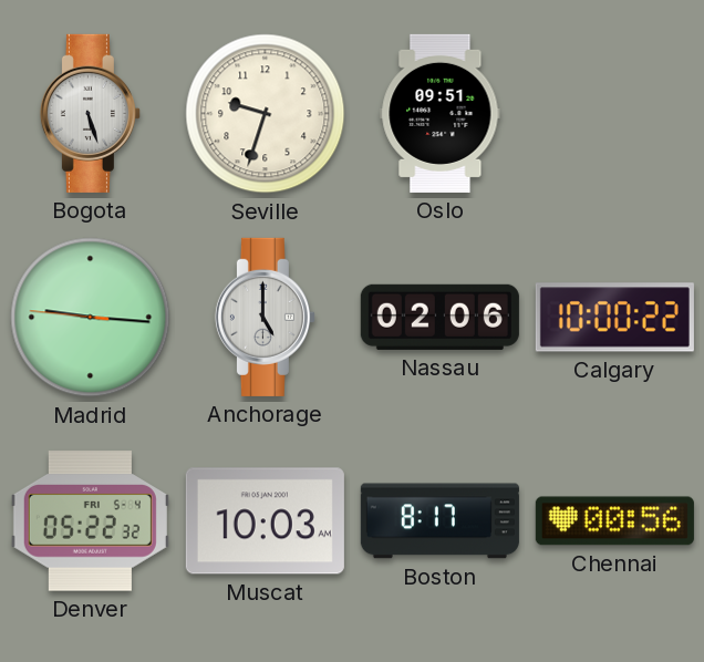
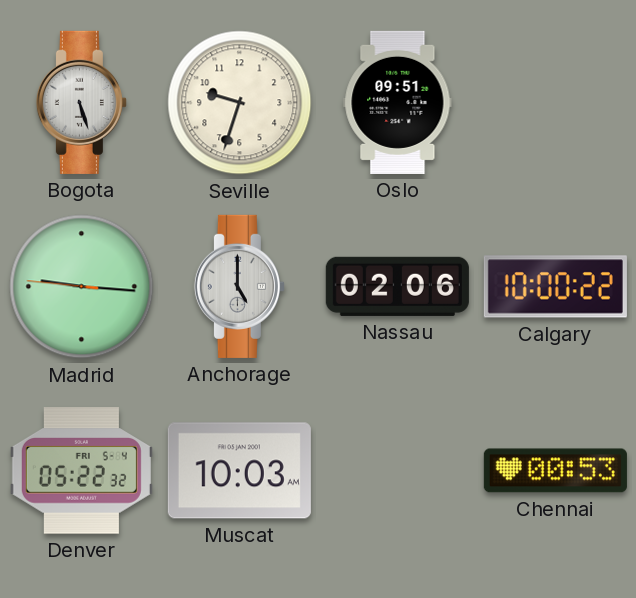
Boston: 8:17 -> none
Chennai: 00:56 -> 00:53
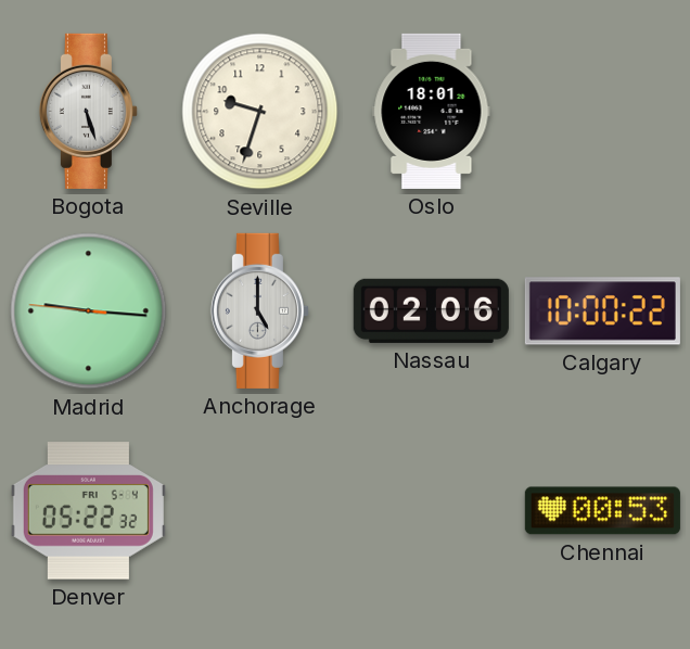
Oslo: 09:51 -> 18:01
Muscat: 10:03 -> none
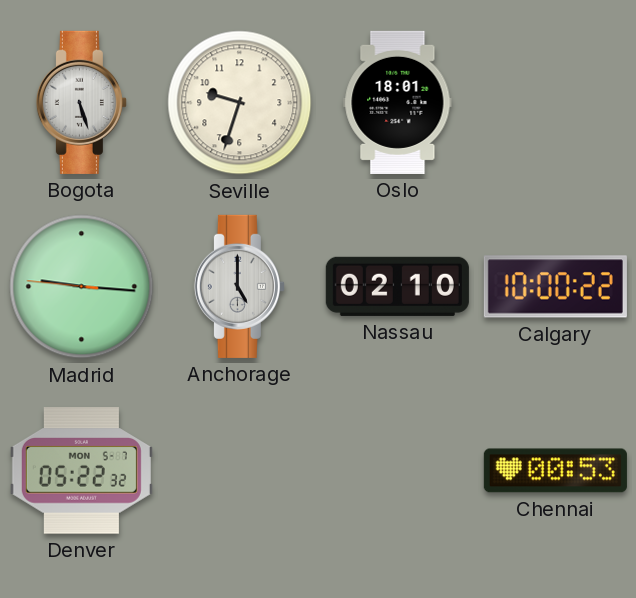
Nassau: 02:06 -> 02:10
Denver date: FRI 5-4 -> MON 5-7
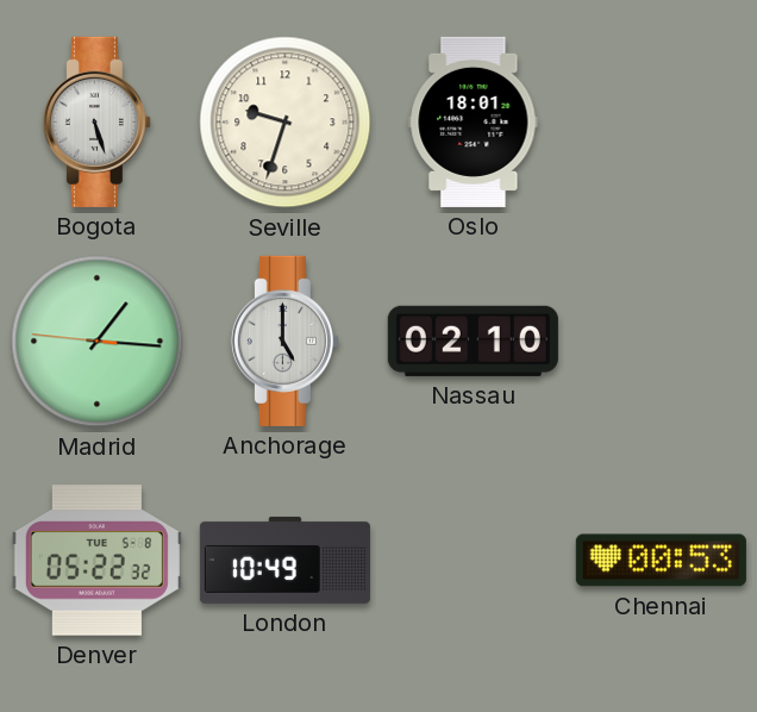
Madrid: 9:15 -> 1:15
Calgary: 10:00 -> none
Denver date: MON 5-7 -> TUE 5-8
London: none -> 10:49
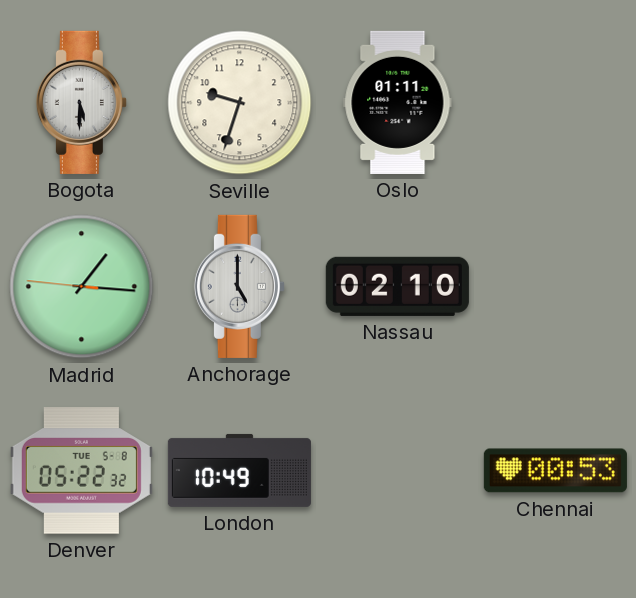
Bogota: 5:27 -> 5:30
Oslo: 18:01 -> 01:11
